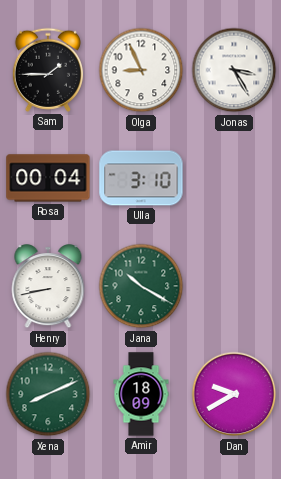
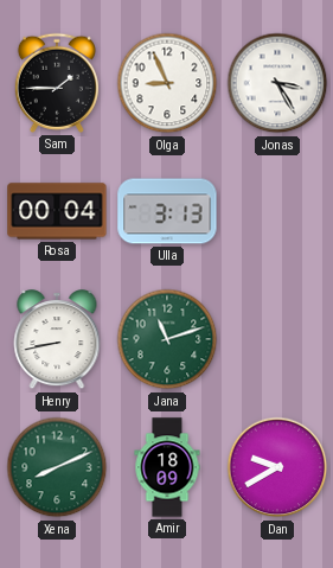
Ulla: 3:10 -> 3:13
Jana: 10:20 -> 11:12
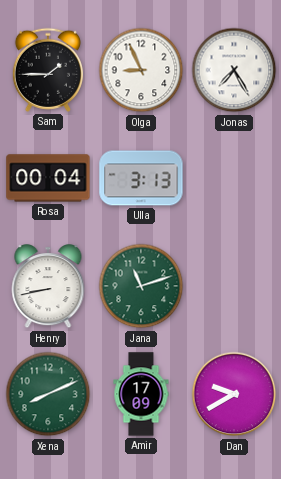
Jonas: 3:25 -> 7:25
Amir: 18:09 -> 17:09
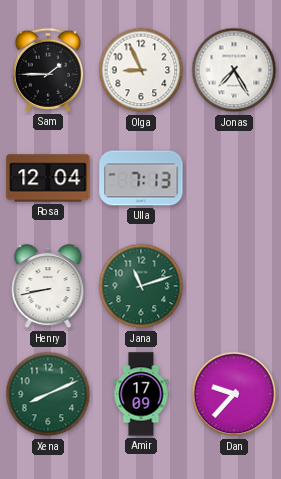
Rosa: 00:04 -> 12:04
Ulla: 3:13 -> 7:13
Dan: 9:40 -> 9:37
